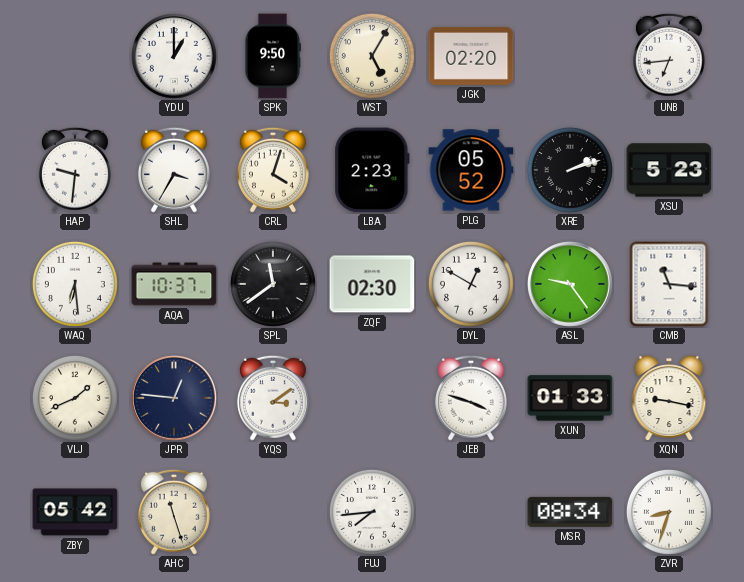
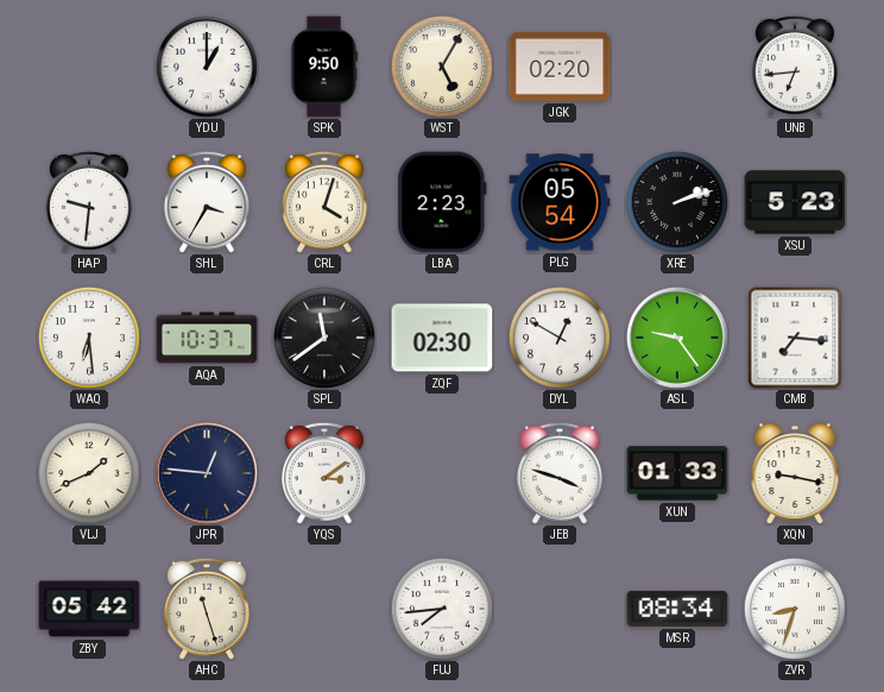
PLG: 05:52 -> 05:54
CMB: 11:16 -> 7:16
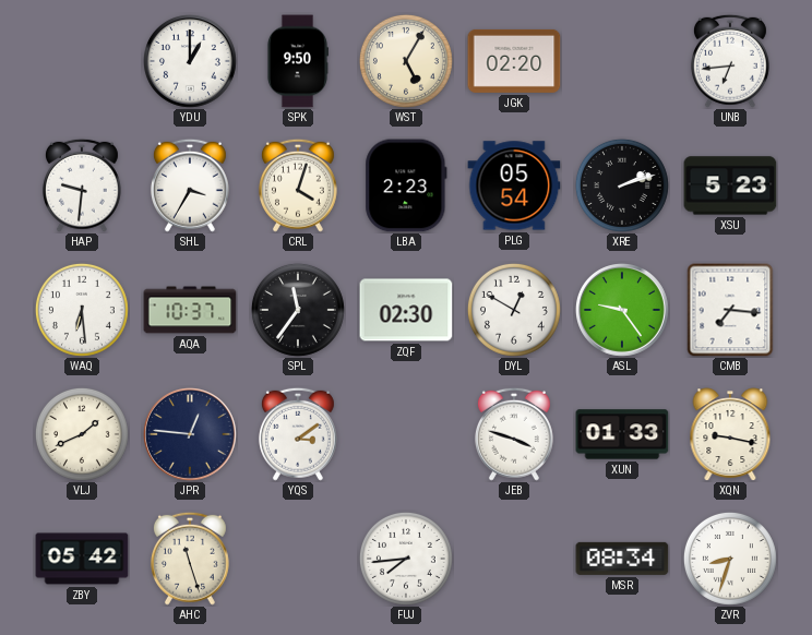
SPL: 11:39 -> 11:36
